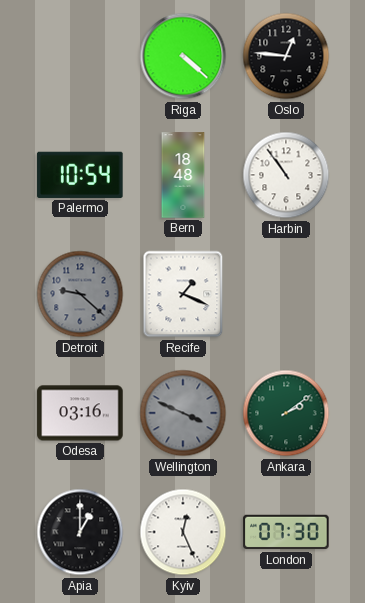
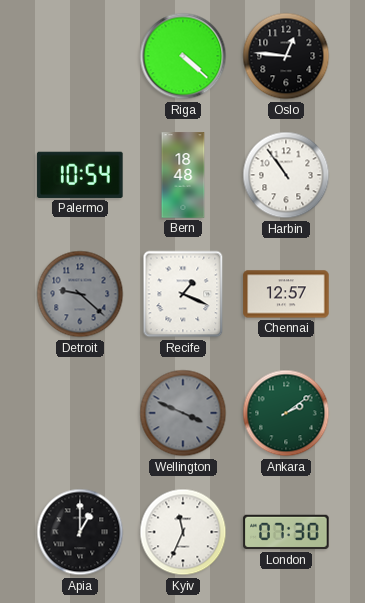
Chennai: none -> 12:57
Odesa: 03:16 -> none
Kyiv: 12:26 -> 11:34
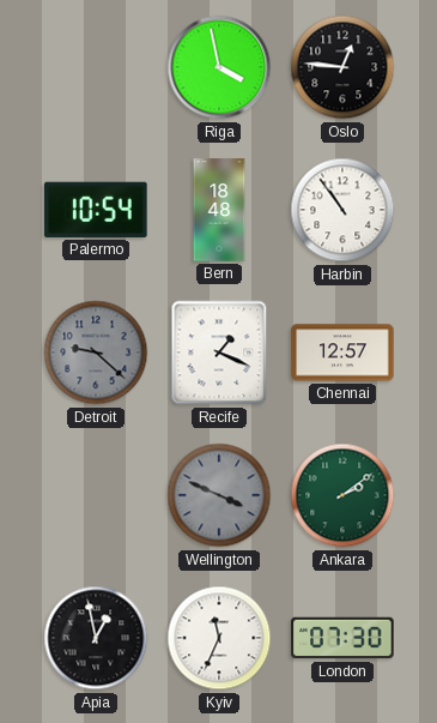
Riga: 4:22 -> 3:58
Apia: 1:00 -> 12:58
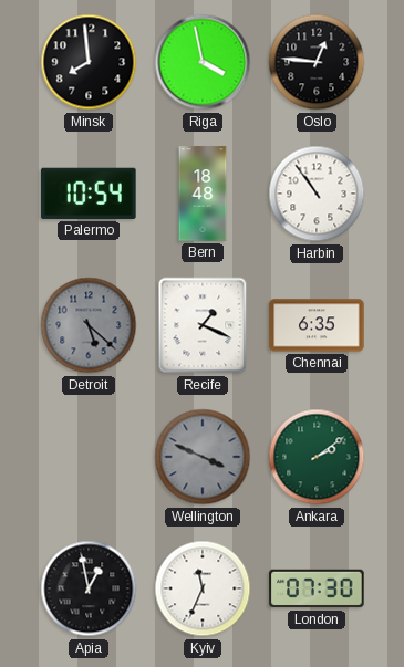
Minsk: none -> 7:59
Detroit: 9:22 -> 5:22
Chennai: 12:57 -> 6:35
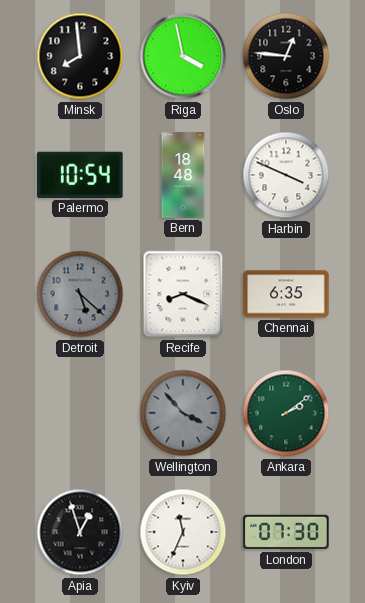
Harbin: 10:54 -> 3:49
Recife: 1:19 -> 8:19
Wellington: 3:49 -> 3:53
Apia: 12:58 -> 12:57
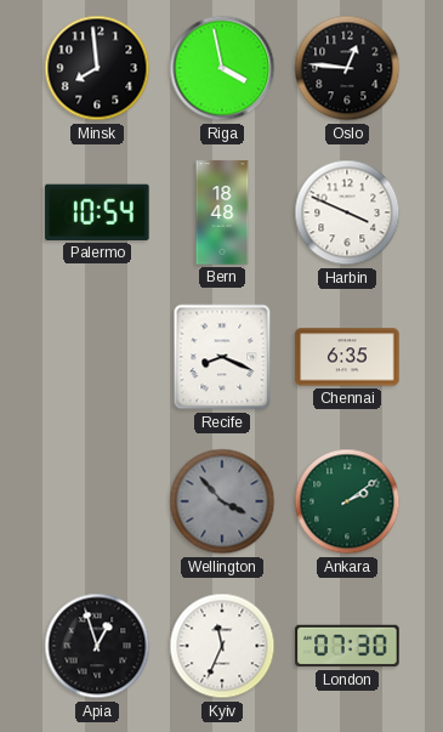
Detroit: 5:22 -> none
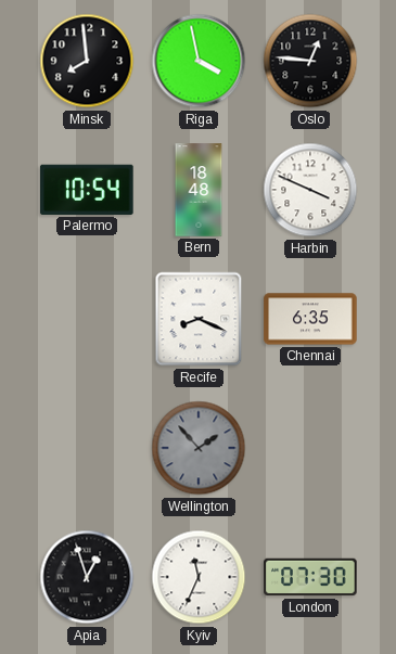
Wellington: 3:53 -> 1:53
Ankara: 2:09 -> none
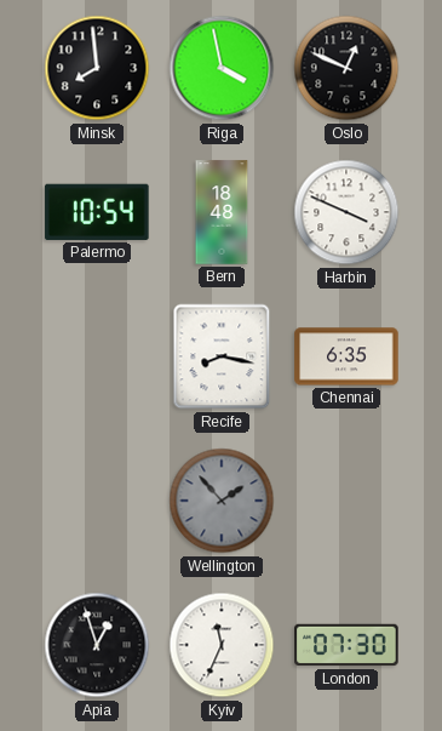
Oslo: 12:46 -> 12:49
Recife: 8:19 -> 8:17
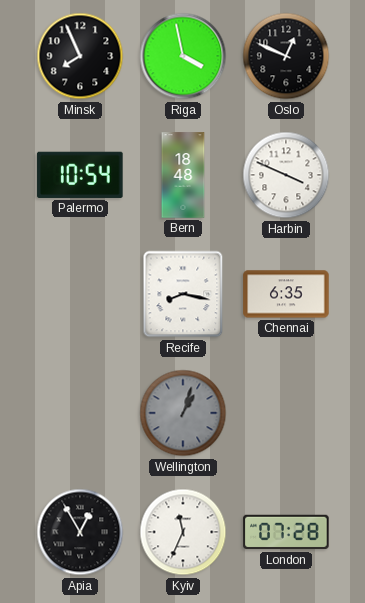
Minsk: 7:59 -> 7:56
Wellington: 1:53 -> 1:03
Apia: 12:57 -> 12:55
London: 07:30 -> 07:28
